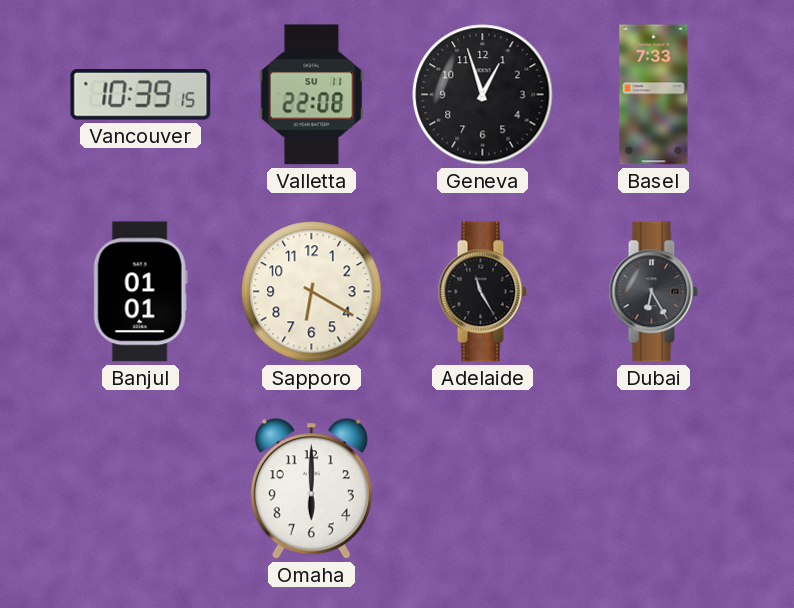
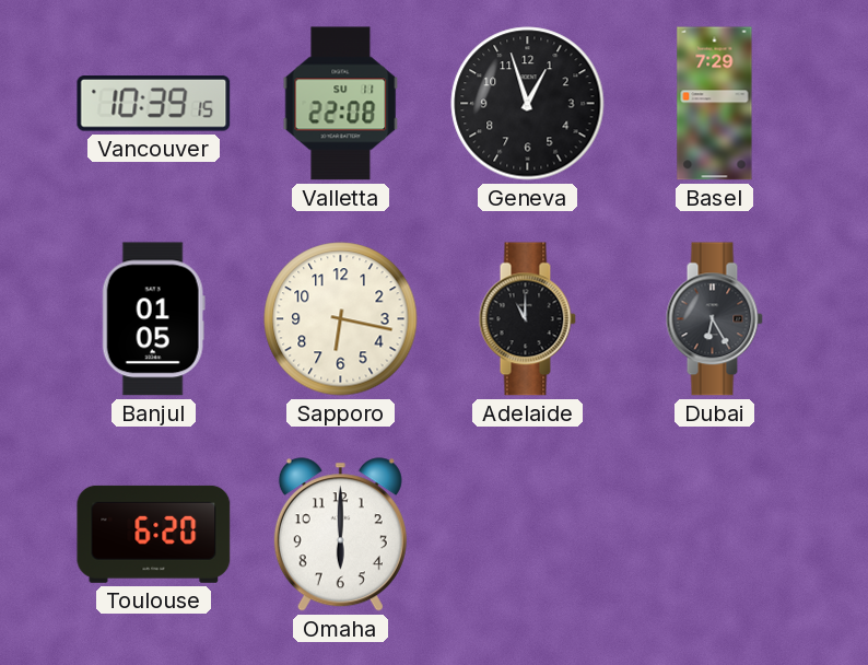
Basel: 7:33 -> 7:29
Banjul: 01:01 -> 01:05
Sapporo: 6:20 -> 6:17
Adelaide: 11:25 -> 11:00
Toulouse: none -> 6:20
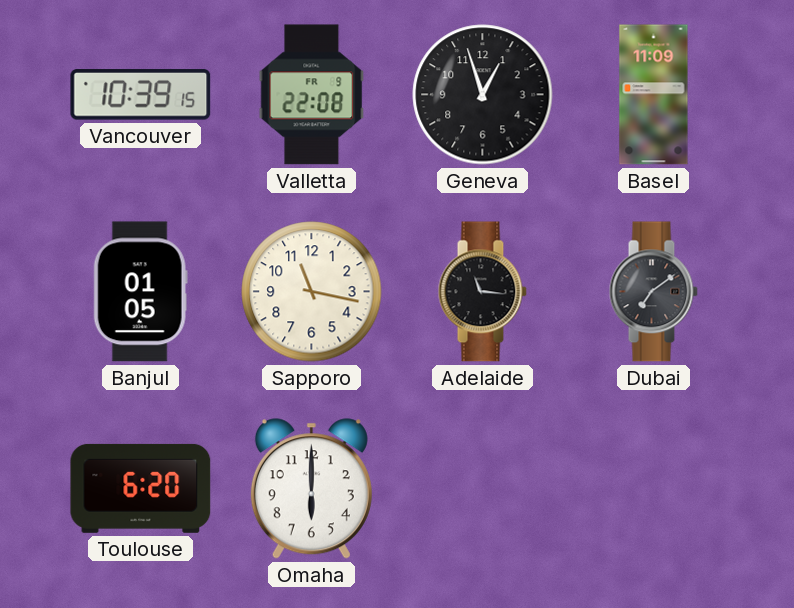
Valletta date: SU 11 -> FR 9
Basel: 7:29 -> 11:09
Sapporo: 6:17 -> 11:17
Adelaide: 11:00 -> 11:16
Dubai: 6:25 -> 7:09
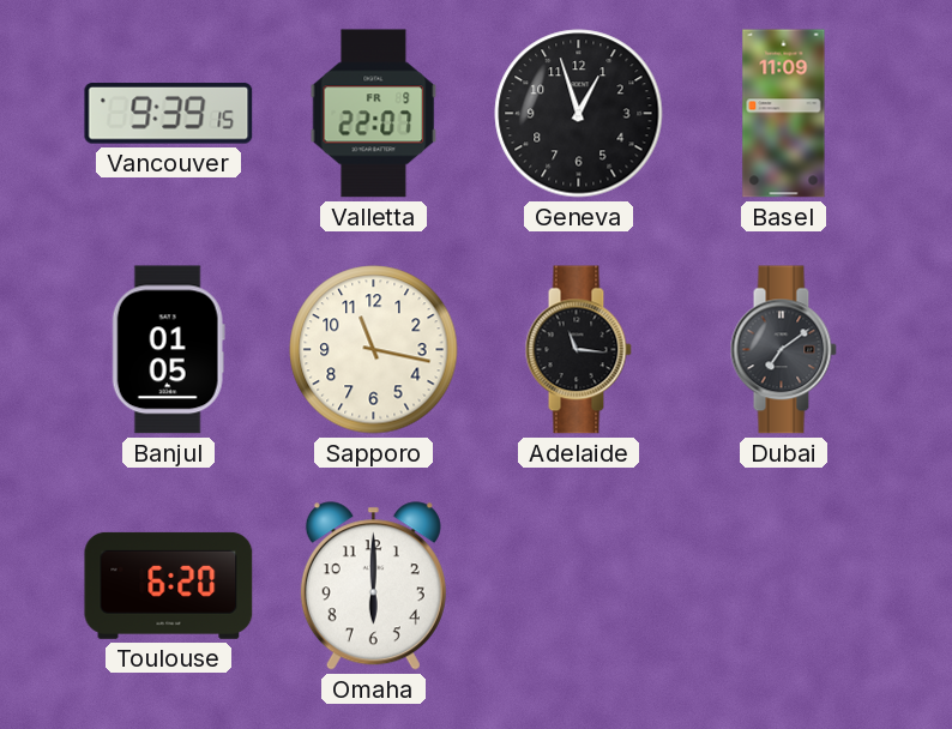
Vancouver: 10:39 -> 9:39
Valletta: 22:08 -> 22:07
